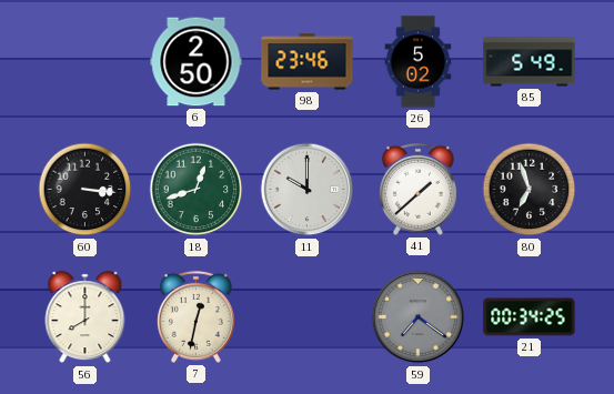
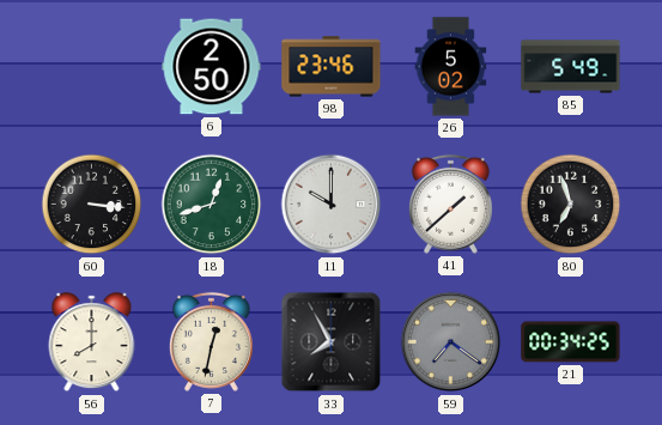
33: none -> 7:55
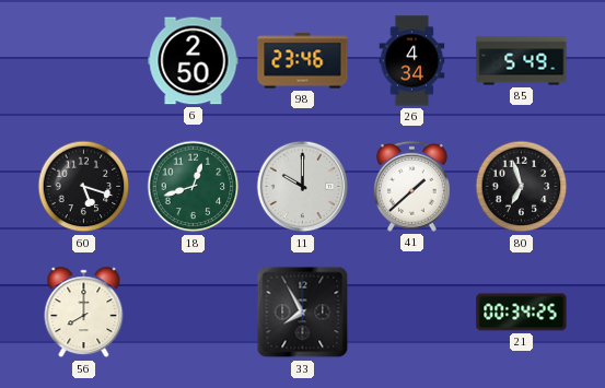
26: 5:02 -> 4:34
60: 3:16 -> 5:18
7: 12:32 -> none
59: 7:21 -> none
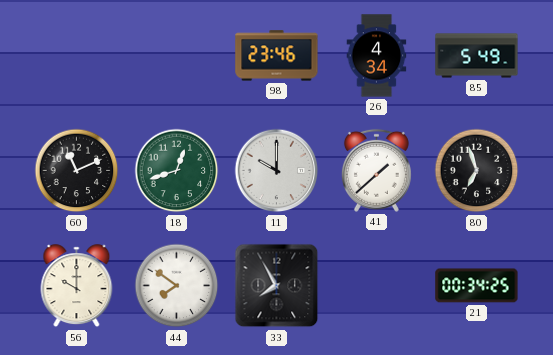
6: 2:50 -> none
60: 5:18 -> 11:11
56: 8:00 -> 10:00
44: none -> 7:51
